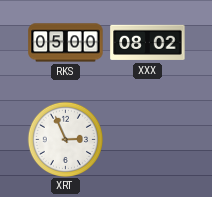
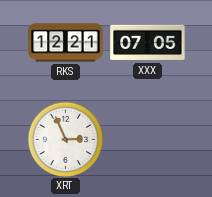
RKS: 05:00 -> 12:21
XXX: 08:02 -> 07:05
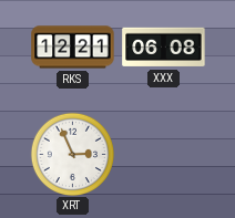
XXX: 07:05 -> 06:08
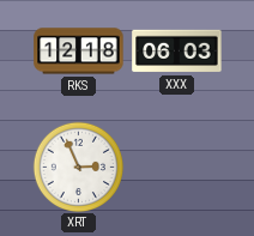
RKS: 12:21 -> 12:18
XXX: 06:08 -> 06:03
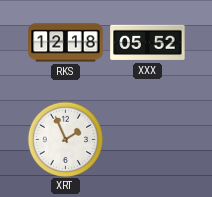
XXX: 06:03 -> 05:52
XRT: 2:56 -> 1:56
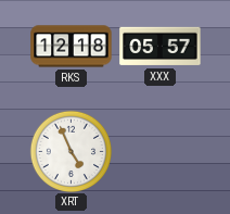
XXX: 05:52 -> 05:57
XRT: 1:56 -> 4:56
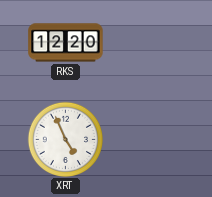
RKS: 12:18 -> 12:20
XXX: 05:57 -> none
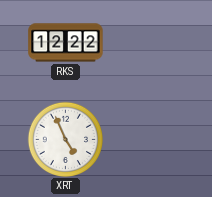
RKS: 12:20 -> 12:22
